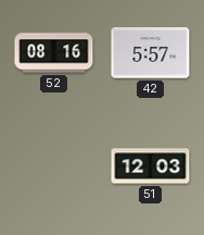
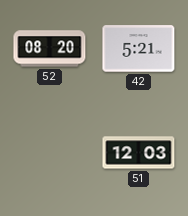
52: 08:16 -> 08:20
42: 5:57 -> 5:21
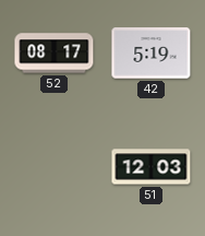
52: 08:20 -> 08:17
42: 5:21 -> 5:19
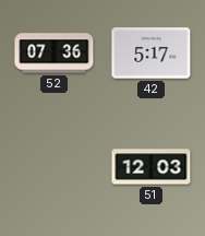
52: 08:17 -> 07:36
42: 5:19 -> 5:17
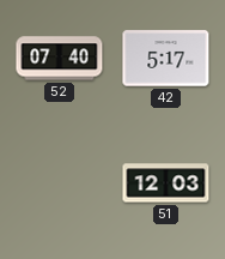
52: 07:36 -> 07:40
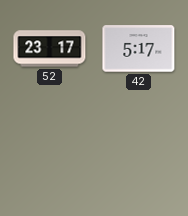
52: 07:40 -> 23:17
51: 12:03 -> none
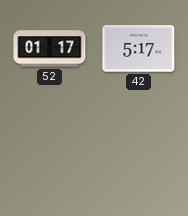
52: 23:17 -> 01:17
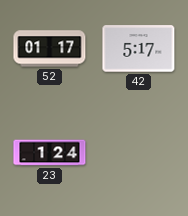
23: none -> 1:24
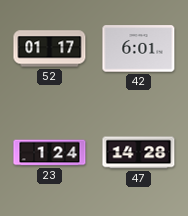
42: 5:17 -> 6:01
47: none -> 14:28
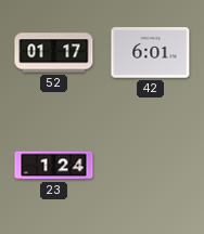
47: 14:28 -> none
